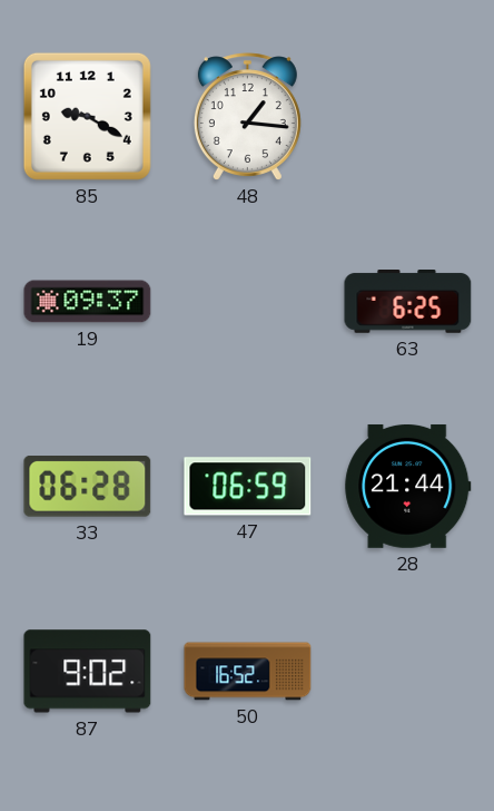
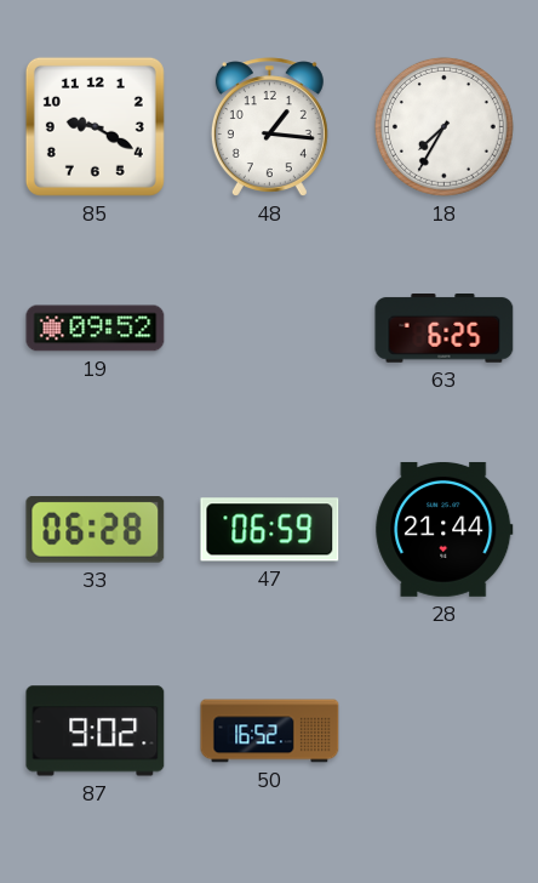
18: none -> 7:35
19: 09:37 -> 09:52
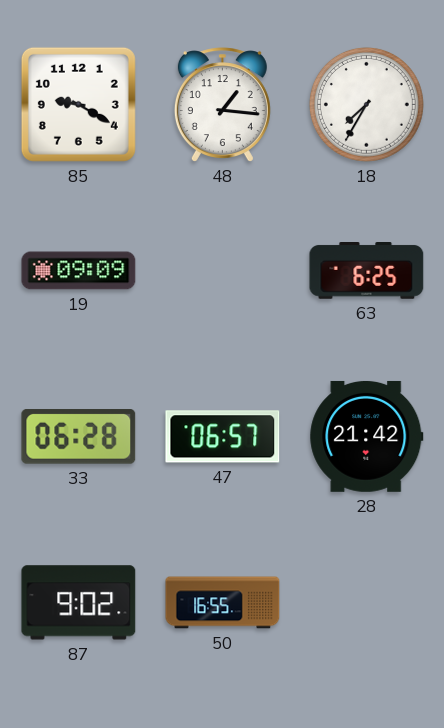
19: 09:52 -> 09:09
47: 06:59 -> 06:57
28: 21:44 -> 21:42
50: 16:52 -> 16:55
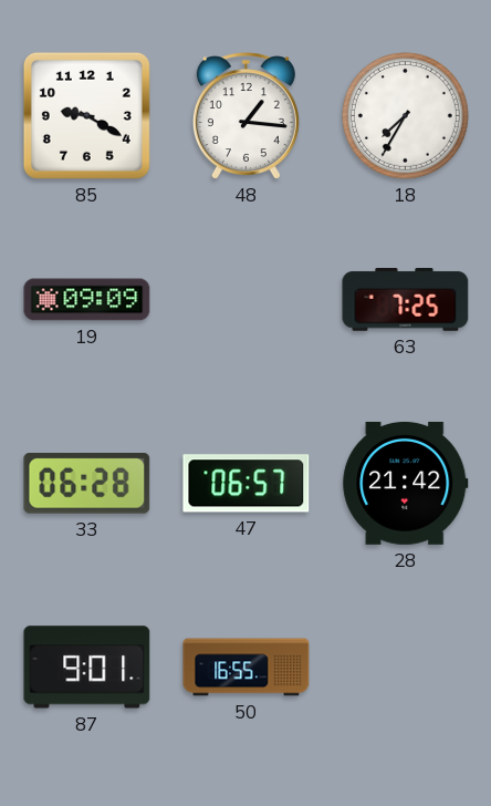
63: 6:25 -> 7:25
87: 9:02 -> 9:01
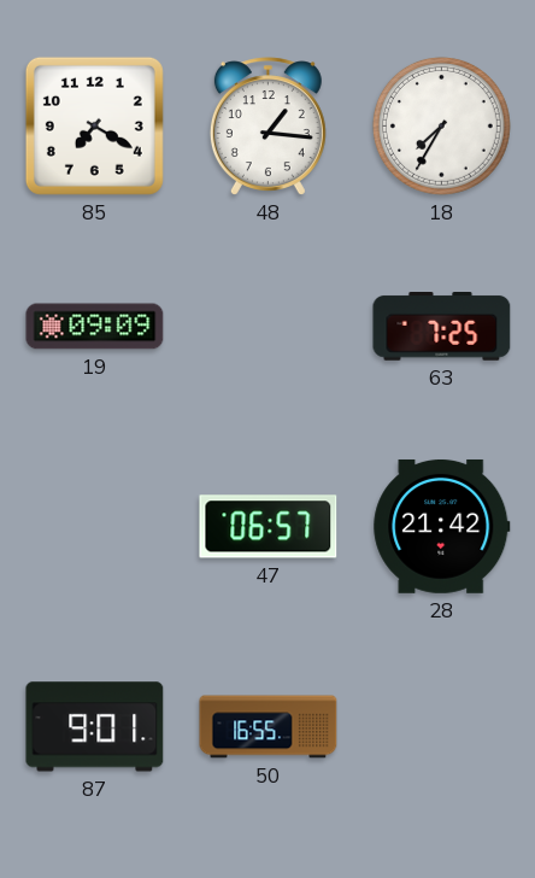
85: 9:20 -> 7:20
33: 06:28 -> none
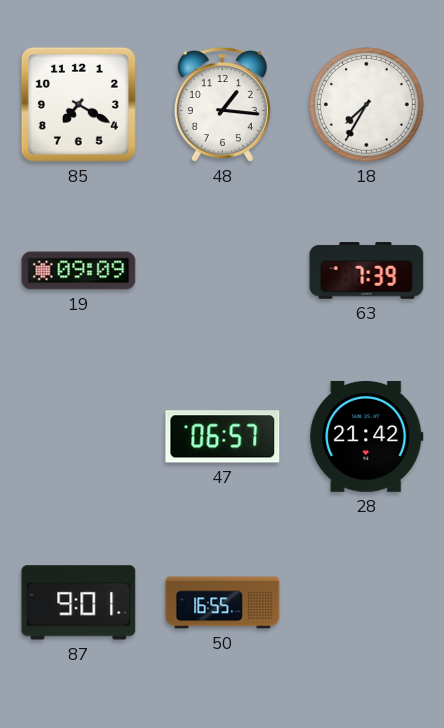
63: 7:25 -> 7:39
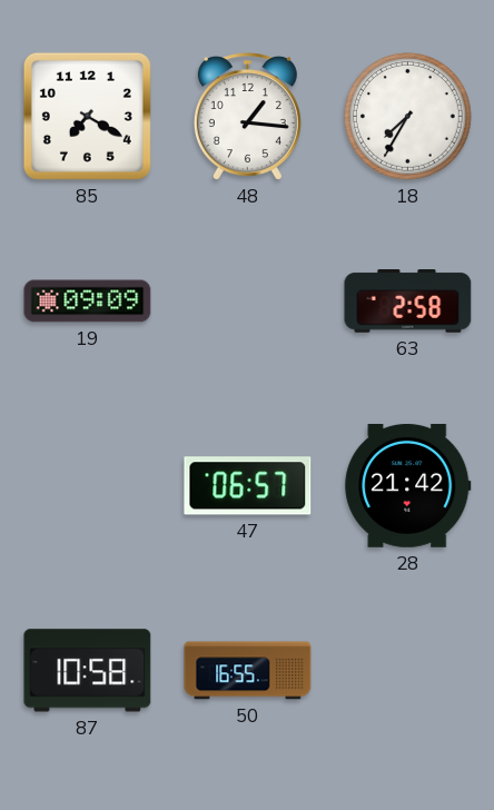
63: 7:39 -> 2:58
87: 9:01 -> 10:58
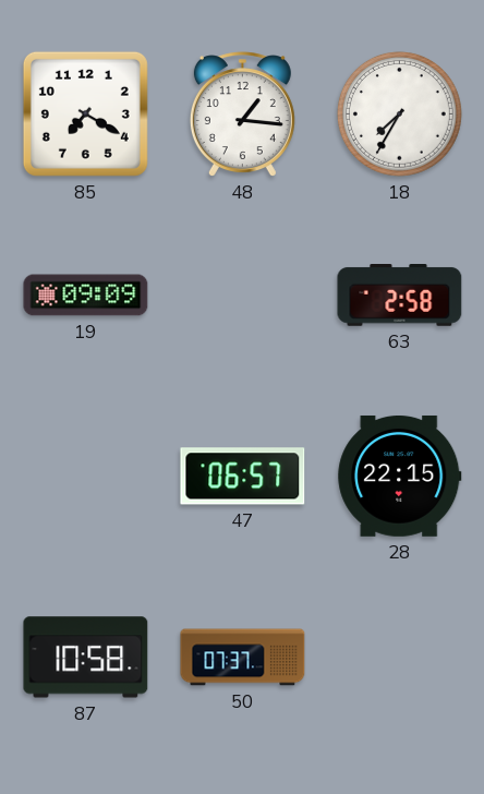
28: 21:42 -> 22:15
50: 16:55 -> 07:37
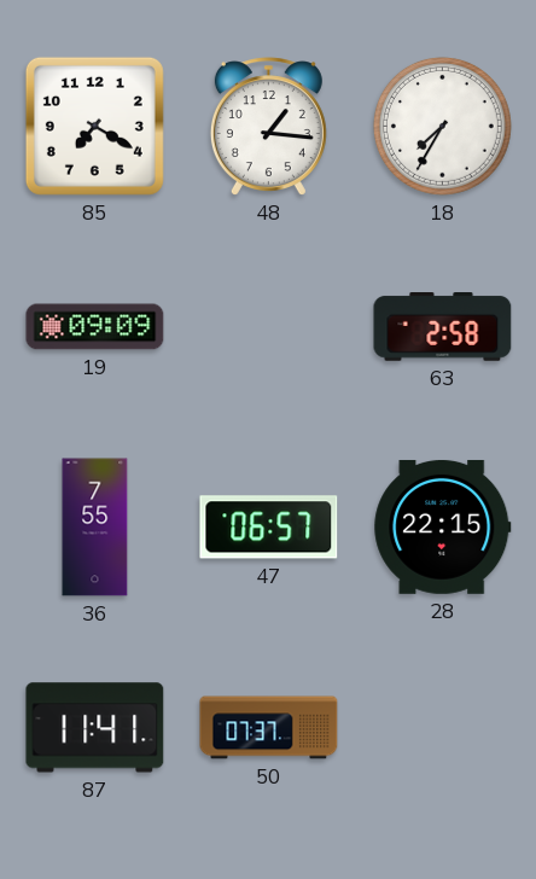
36: none -> 7:55
87: 10:58 -> 11:41
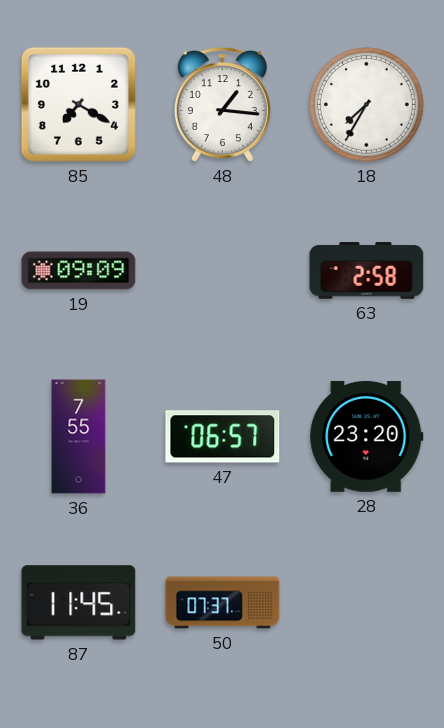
28: 22:15 -> 23:20
87: 11:41 -> 11:45
